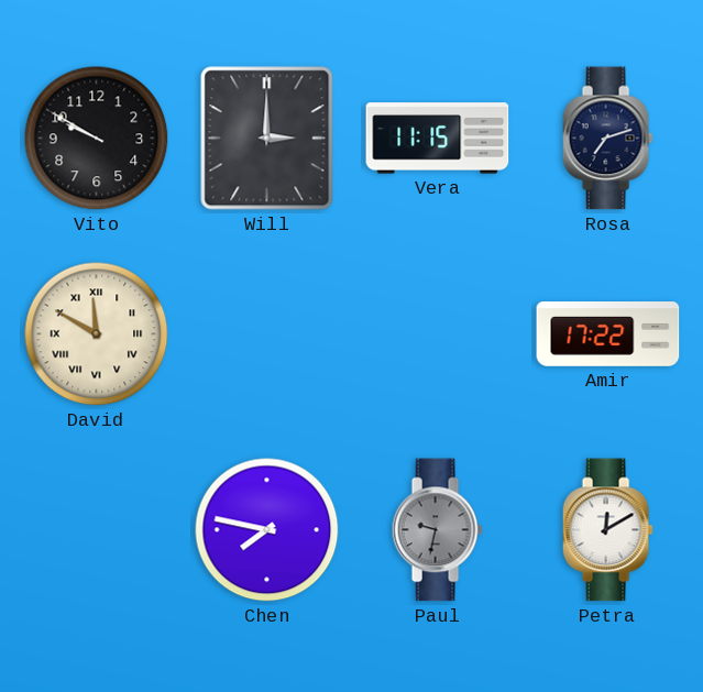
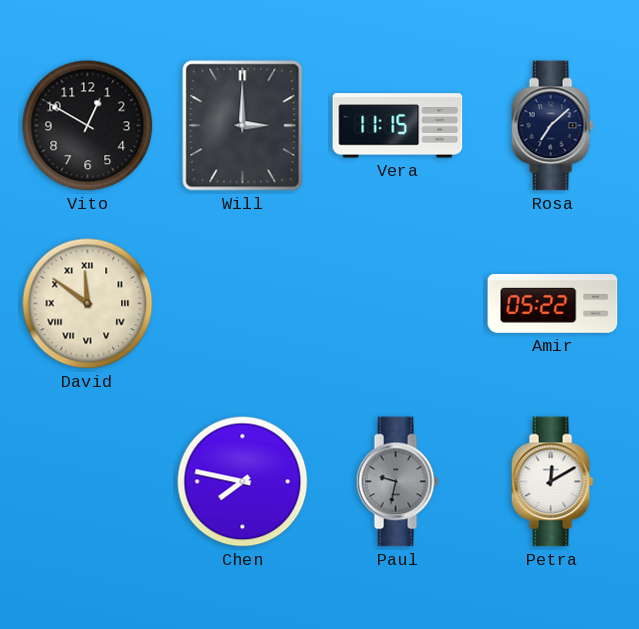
Vito: 9:50 -> 12:50
Rosa: 7:12 -> 7:08
David: 11:50 -> 11:51
Amir: 17:22 -> 05:22
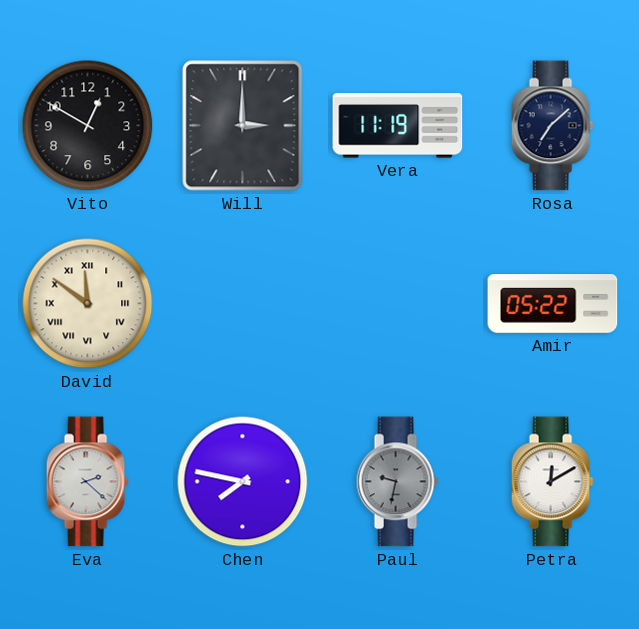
Vera: 11:15 -> 11:19
Eva: none -> 2:22
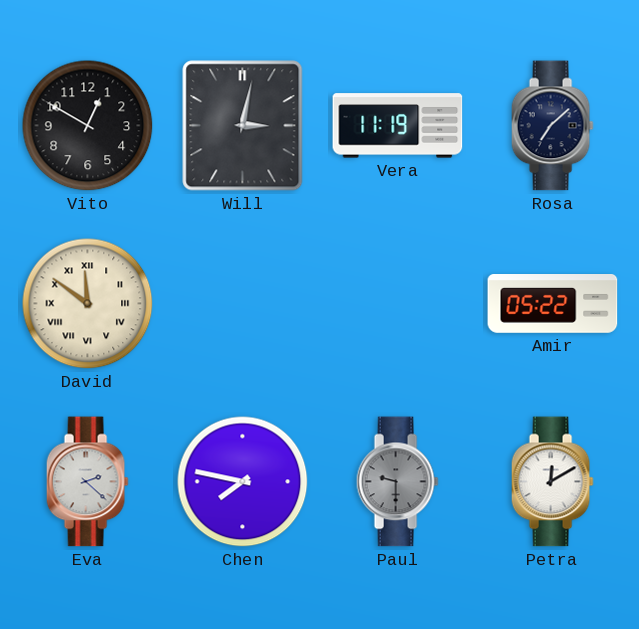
Will: 3:00 -> 3:02
Paul: 9:32 -> 9:30
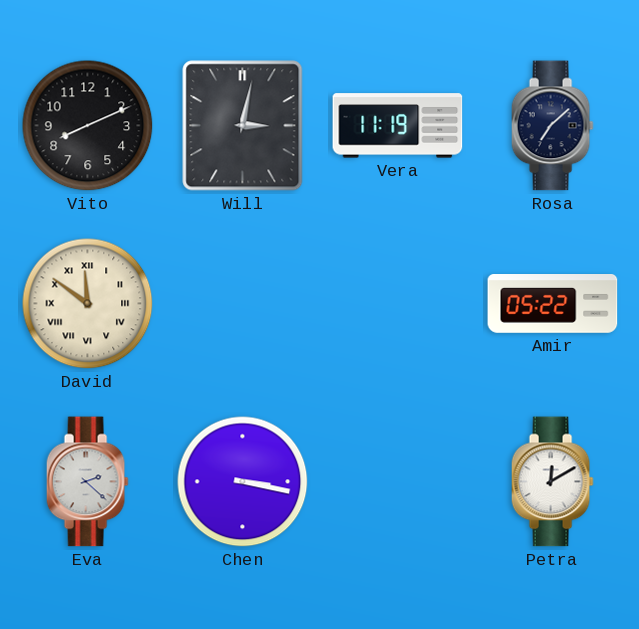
Vito: 12:50 -> 8:11
Chen: 7:47 -> 3:17
Paul: 9:30 -> none
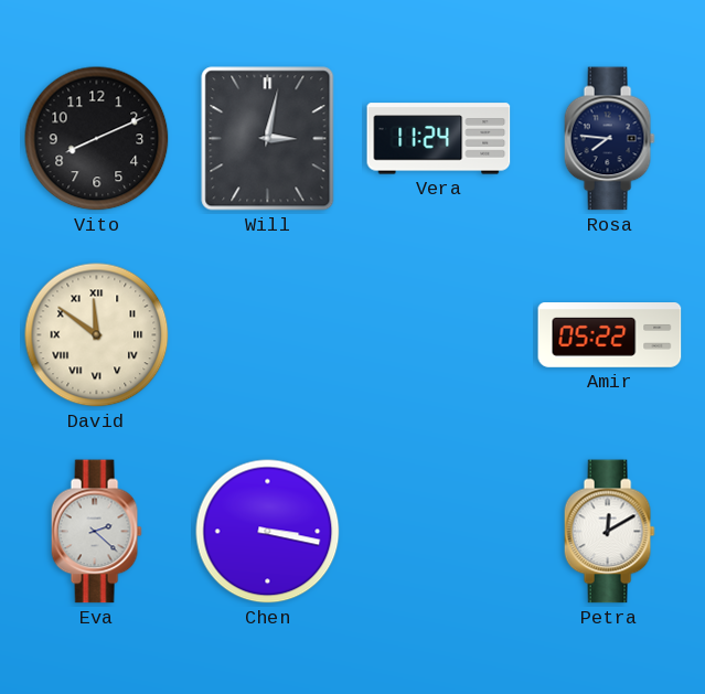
Vera: 11:19 -> 11:24
Rosa: 7:08 -> 7:46
